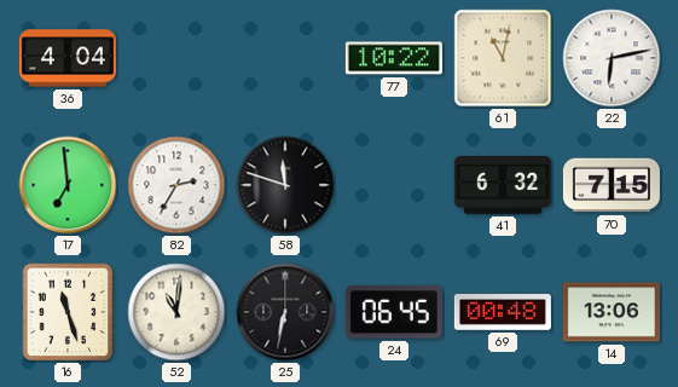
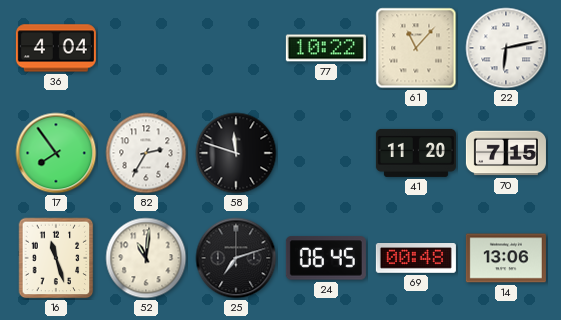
61: 11:02 -> 11:07
17: 6:59 -> 7:54
41: 6:32 -> 11:20
25: 6:32 -> 7:12
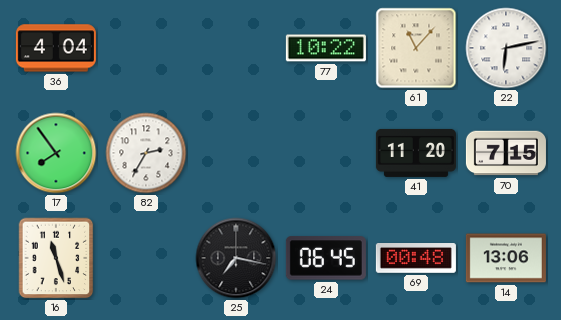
58: 11:48 -> none
52: 11:01 -> none
25: 7:12 -> 7:17
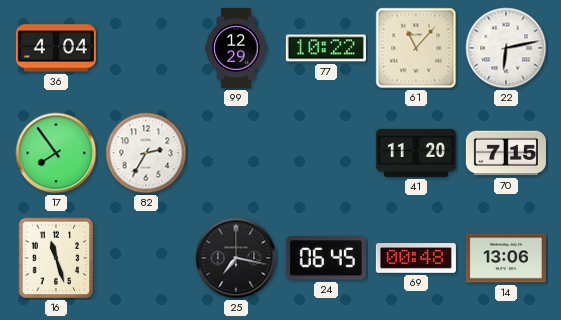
99: none -> 12:29
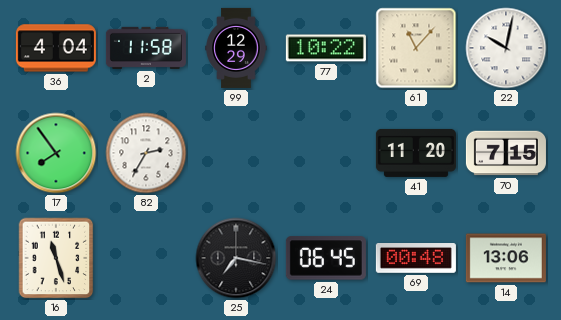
2: none -> 11:58
22: 6:13 -> 10:02
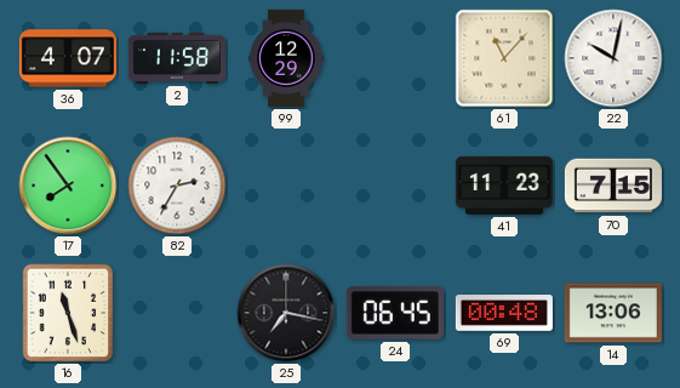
36: 4:04 -> 4:07
77: 10:22 -> none
41: 11:20 -> 11:23
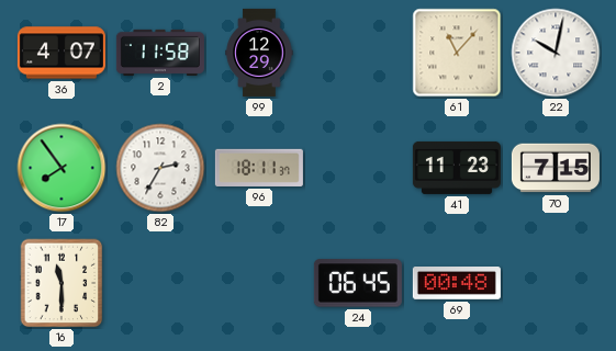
96: none -> 18:11
16: 11:27 -> 11:30
25: 7:17 -> none
14: 13:06 -> none
